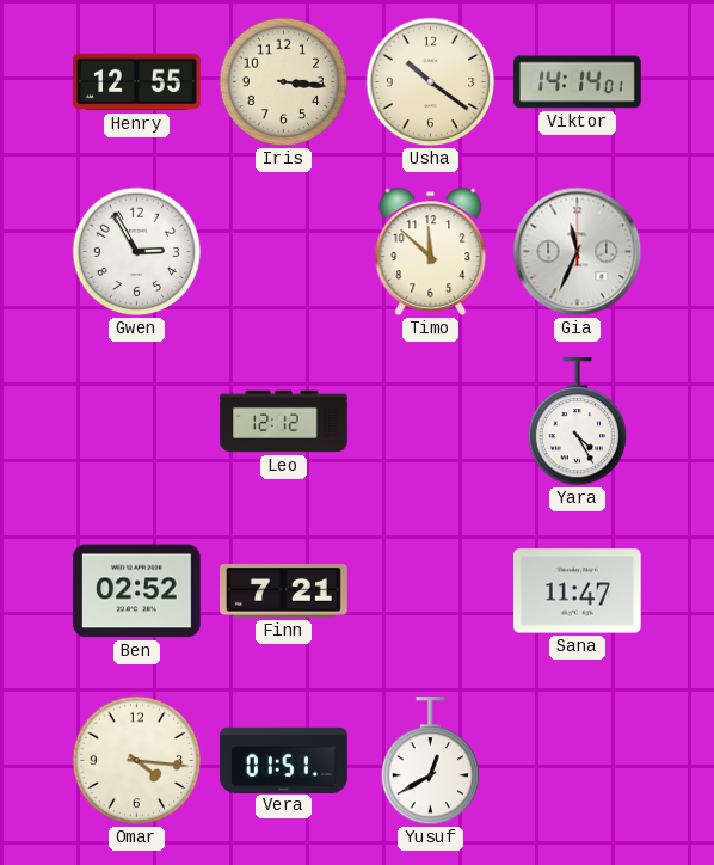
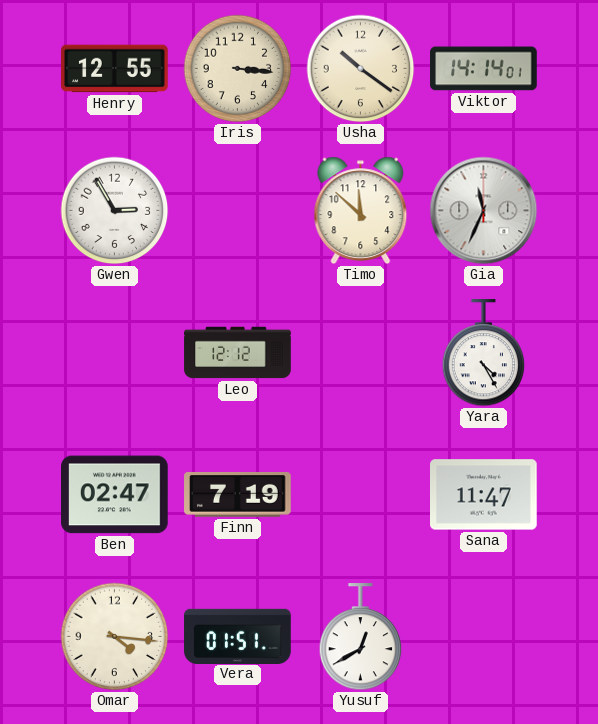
Ben: 02:52 -> 02:47
Finn: 7:21 -> 7:19
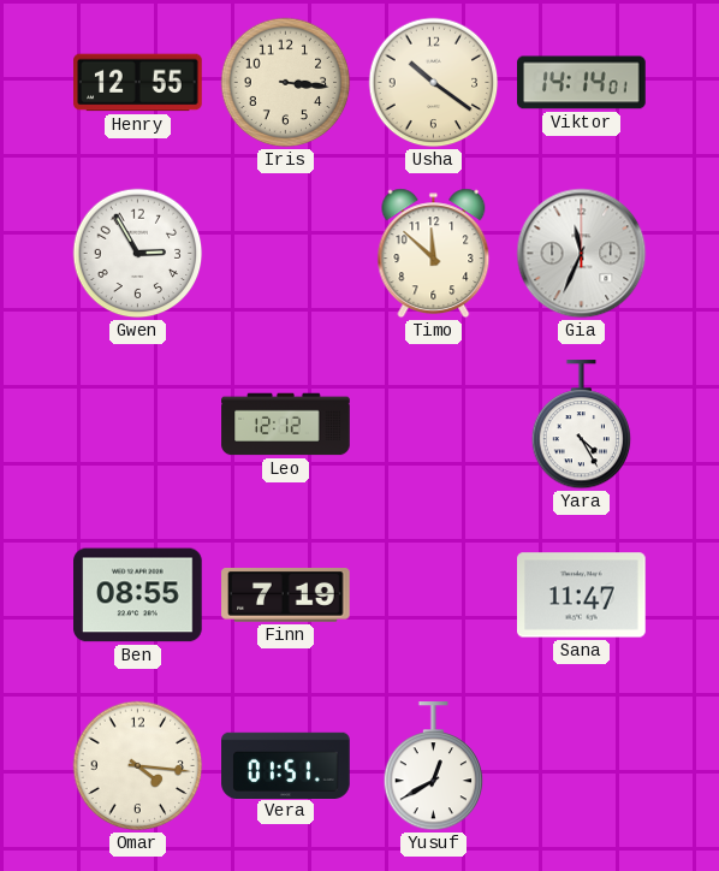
Ben: 02:47 -> 08:55
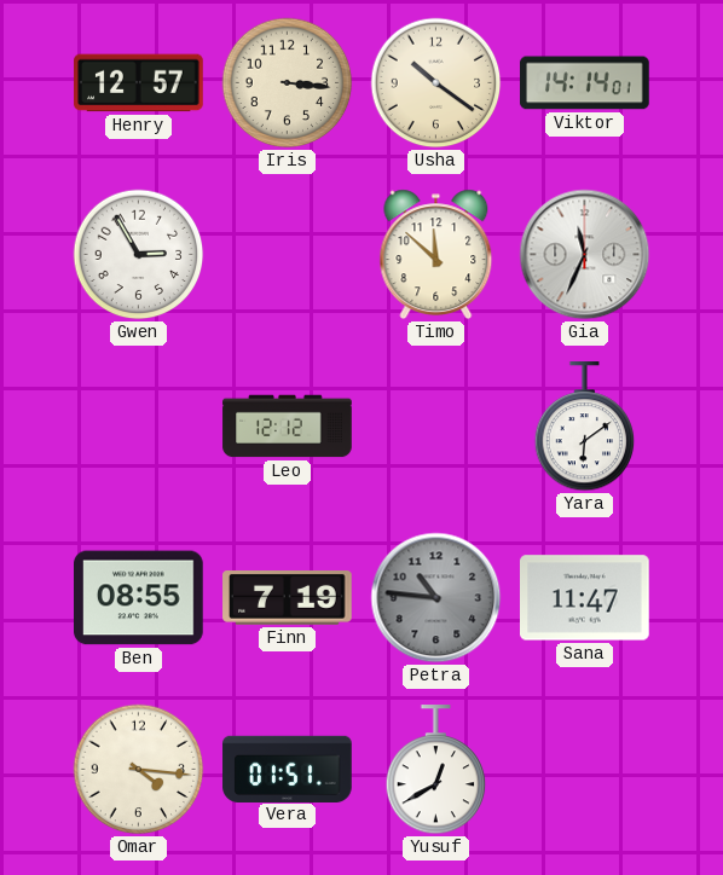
Henry: 12:55 -> 12:57
Yara: 4:25 -> 6:09
Petra: none -> 10:46
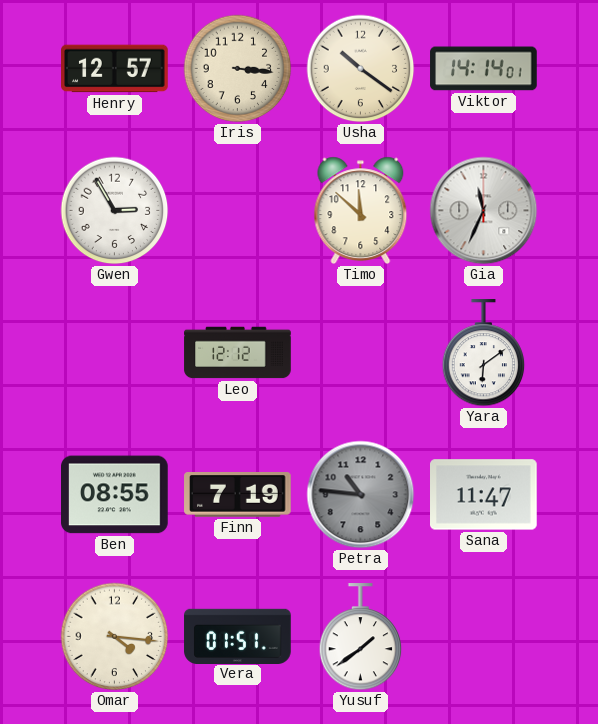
Yusuf: 12:40 -> 1:39
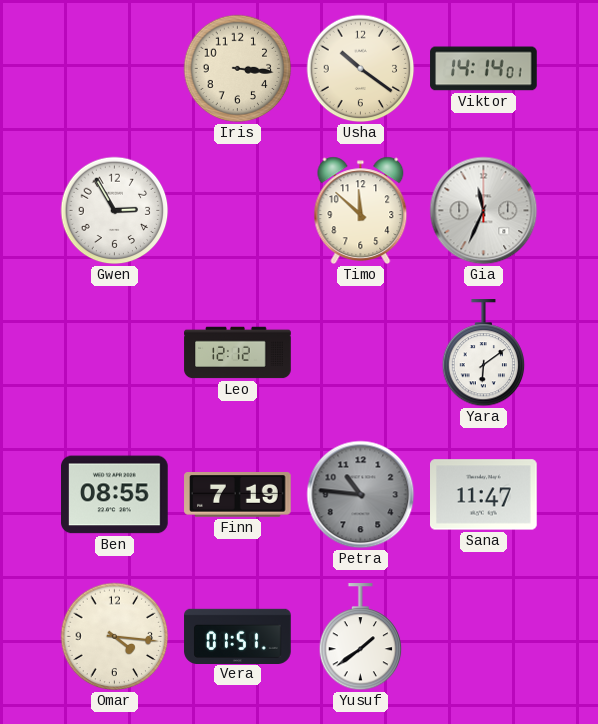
Henry: 12:57 -> none
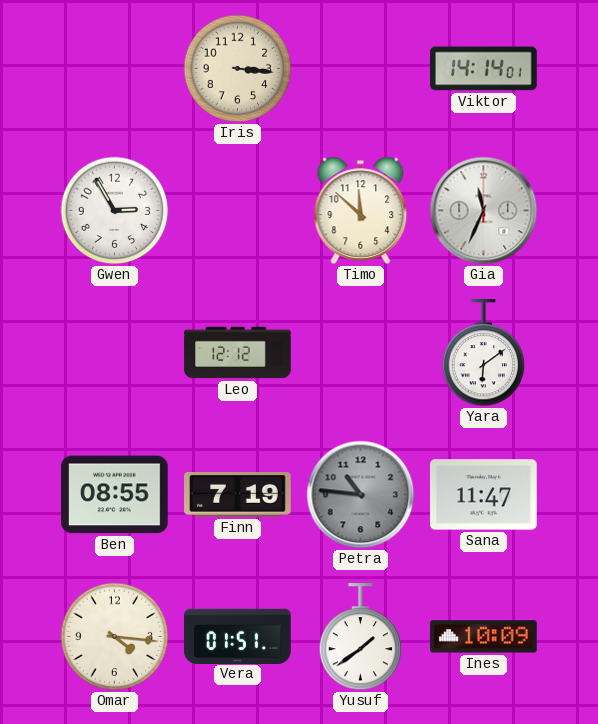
Usha: 10:21 -> none
Ines: none -> 10:09
